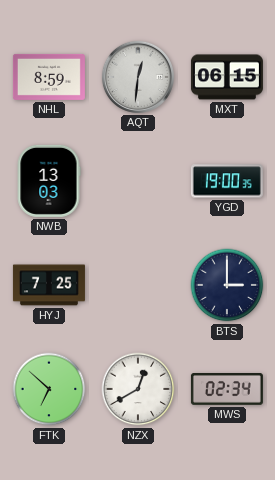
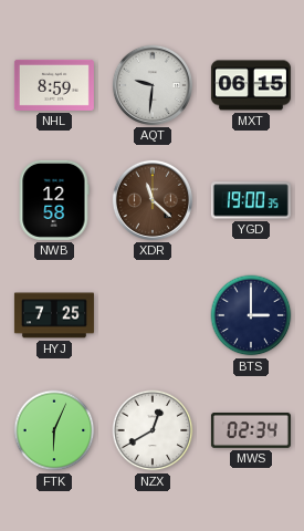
AQT: 12:31 -> 9:31
NWB: 13:03 -> 12:58
XDR: none -> 11:22
FTK: 6:52 -> 6:04
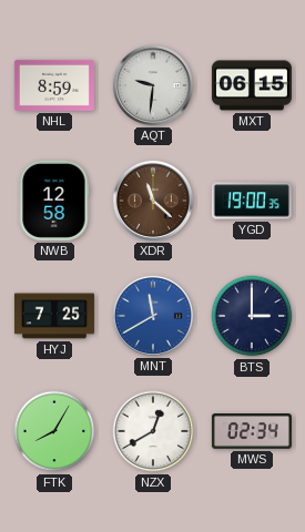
MNT: none -> 11:40
FTK: 6:04 -> 8:05
